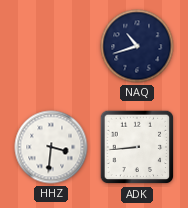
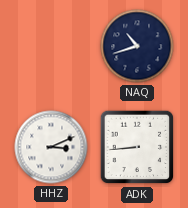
HHZ: 3:31 -> 3:11
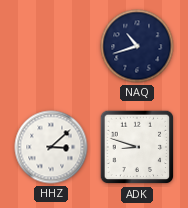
HHZ: 3:11 -> 3:08
ADK: 8:44 -> 8:48
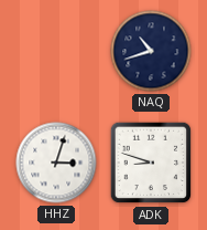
HHZ: 3:08 -> 3:03
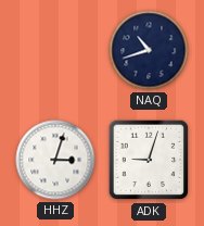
ADK: 8:48 -> 9:03
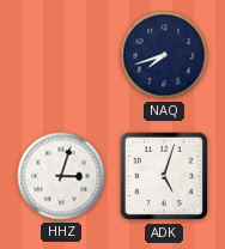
NAQ: 10:42 -> 7:42
ADK: 9:03 -> 5:03
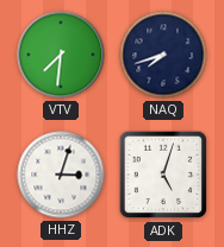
VTV: none -> 7:31
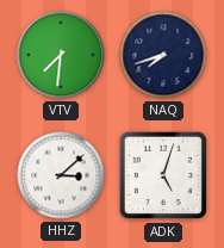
HHZ: 3:03 -> 3:08
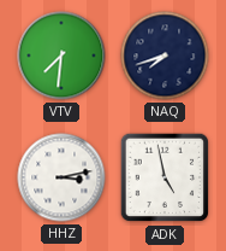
HHZ: 3:08 -> 3:13
ADK: 5:03 -> 4:58
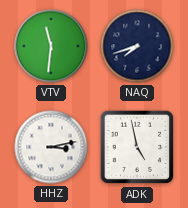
VTV: 7:31 -> 11:31
